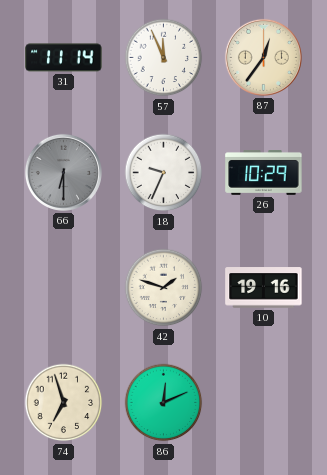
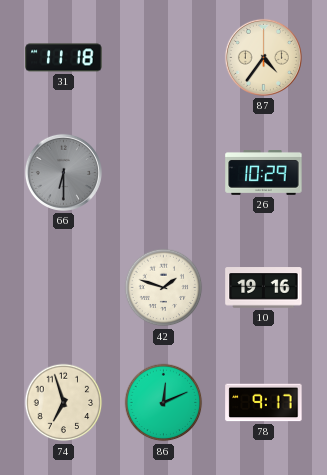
31: 11:14 -> 11:18
57: 11:56 -> none
87: 12:36 -> 4:36
18: 9:34 -> none
78: none -> 9:17
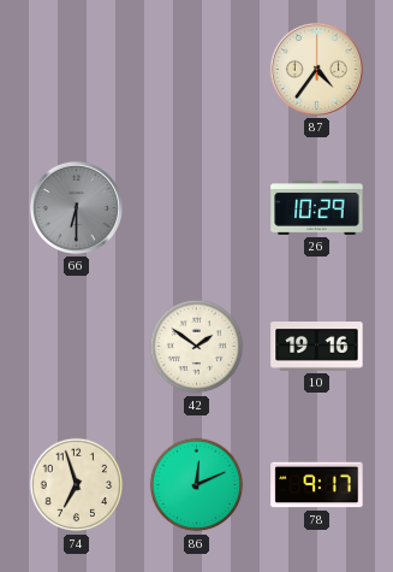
31: 11:18 -> none
42: 1:48 -> 1:51
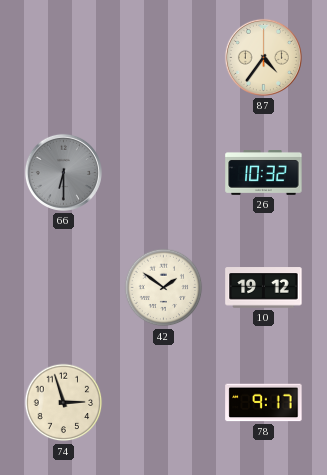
26: 10:29 -> 10:32
10: 19:16 -> 19:12
74: 6:57 -> 2:57
86: 12:11 -> none
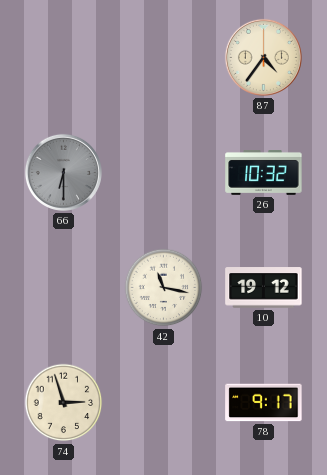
42: 1:51 -> 11:17
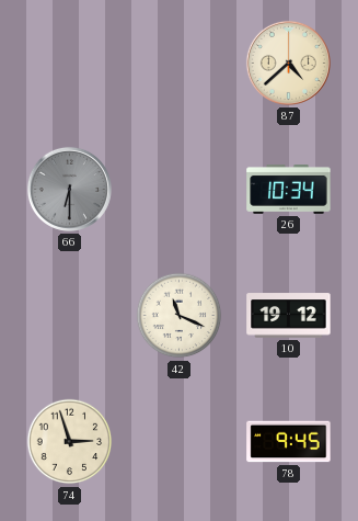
87: 4:36 -> 4:38
26: 10:32 -> 10:34
42: 11:17 -> 11:19
78: 9:17 -> 9:45
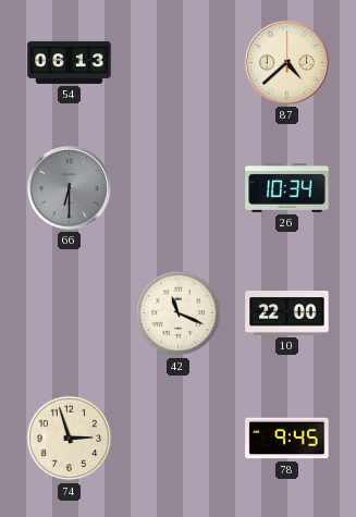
54: none -> 06:13
10: 19:12 -> 22:00
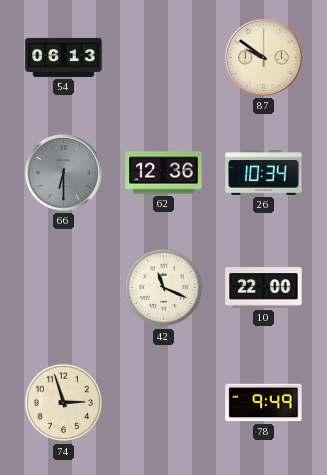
87: 4:38 -> 9:51
62: none -> 12:36
78: 9:45 -> 9:49
